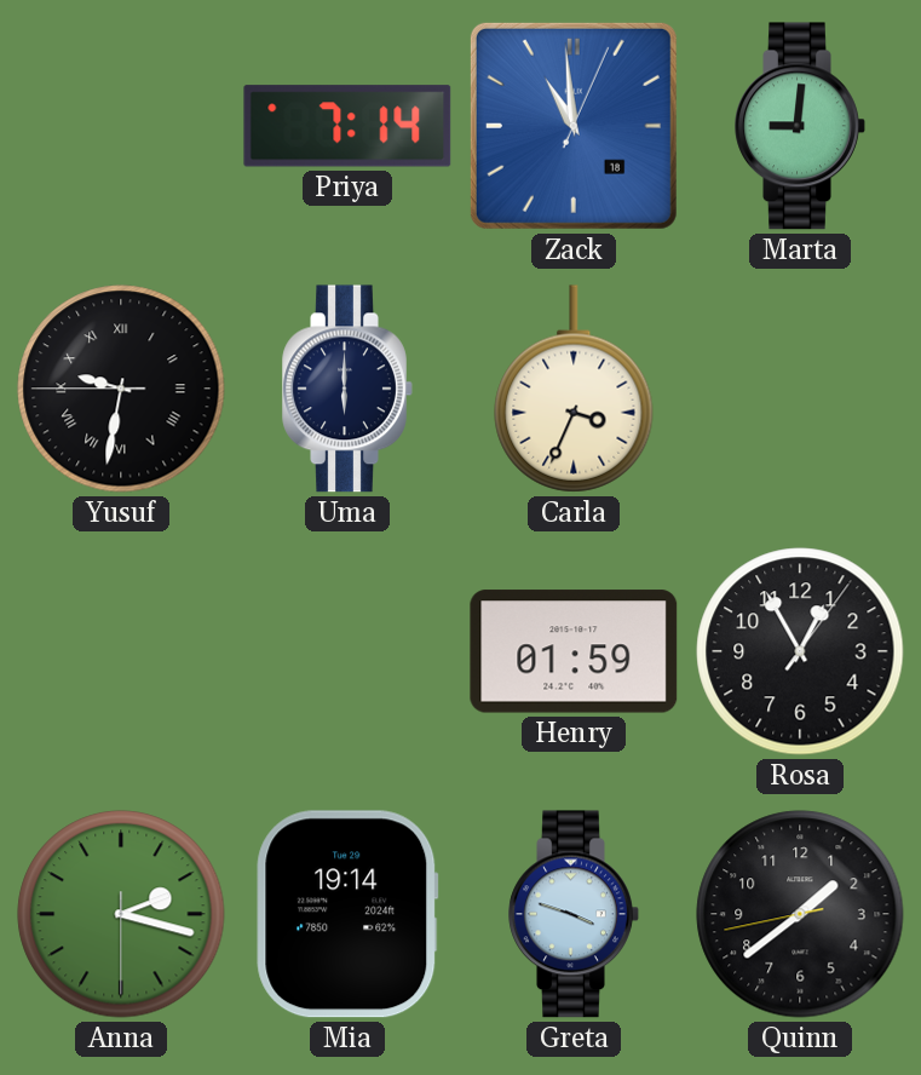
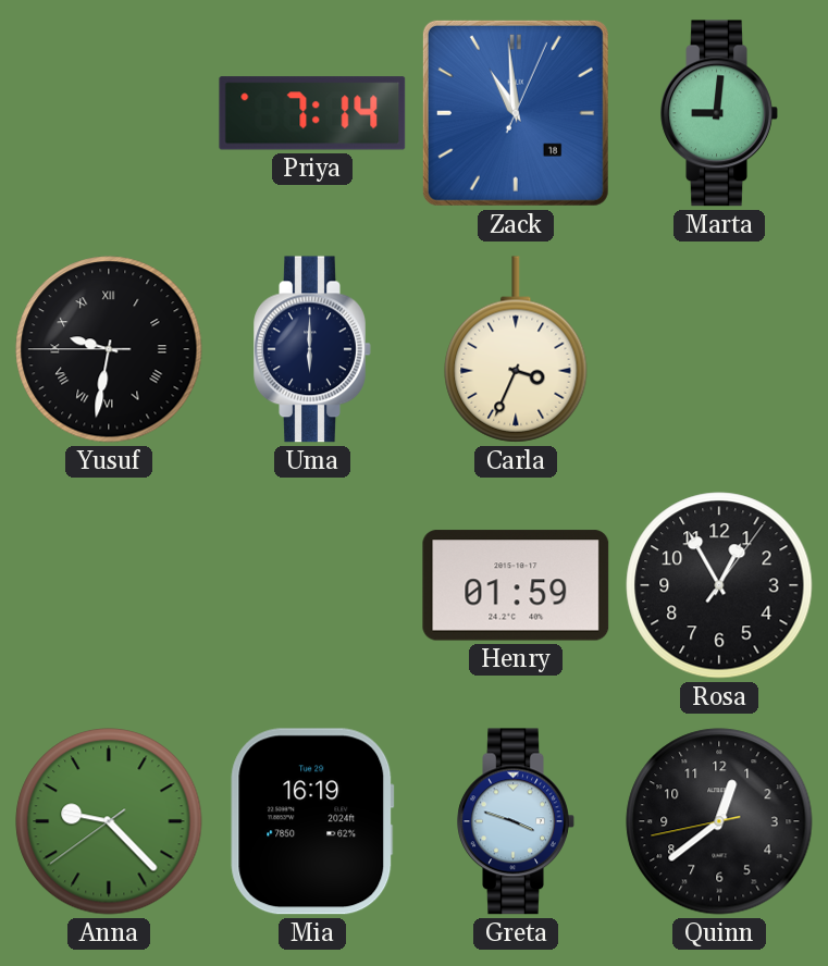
Anna: 2:17 -> 9:22
Mia: 19:14 -> 16:19
Quinn: 1:38 -> 12:38
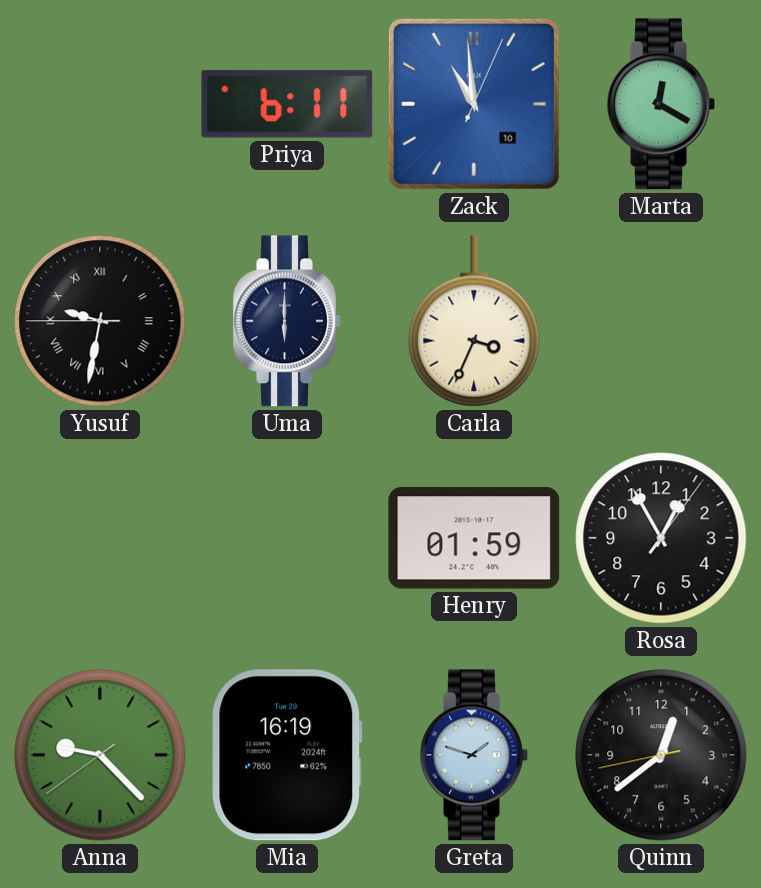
Priya: 7:14 -> 6:11
Zack date: 18 -> 10
Marta: 9:01 -> 12:20
Greta: 3:48 -> 1:48
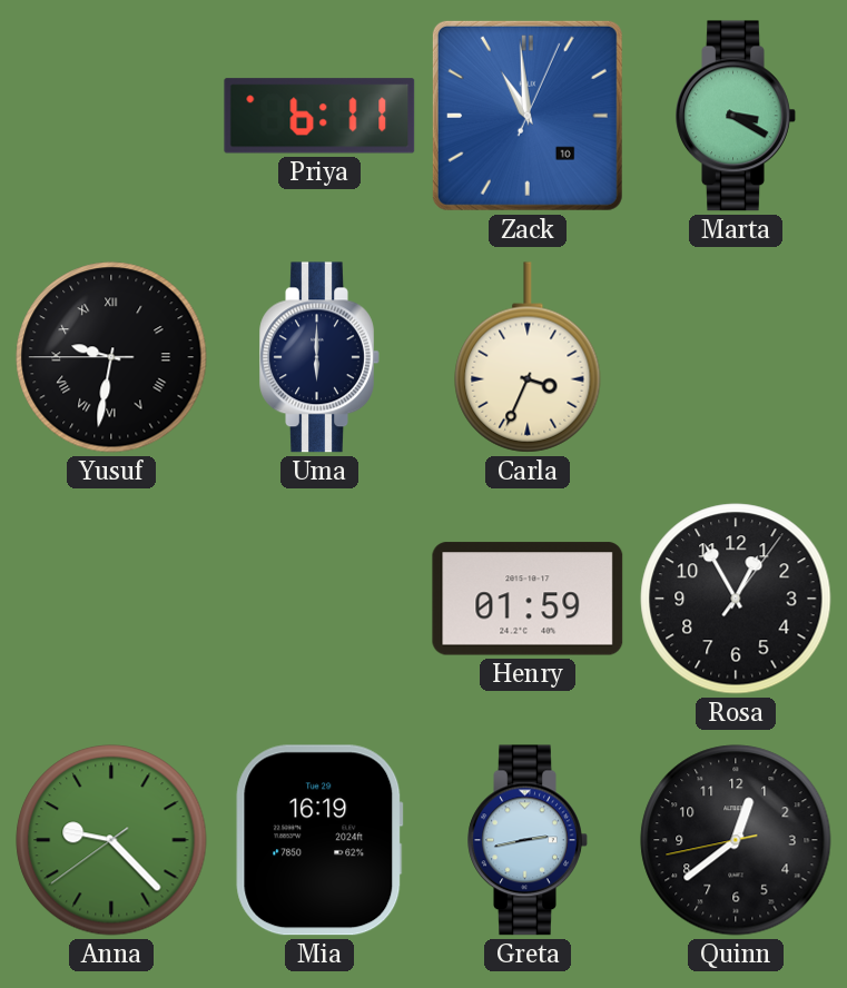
Marta: 12:20 -> 3:20
Greta: 1:48 -> 2:43
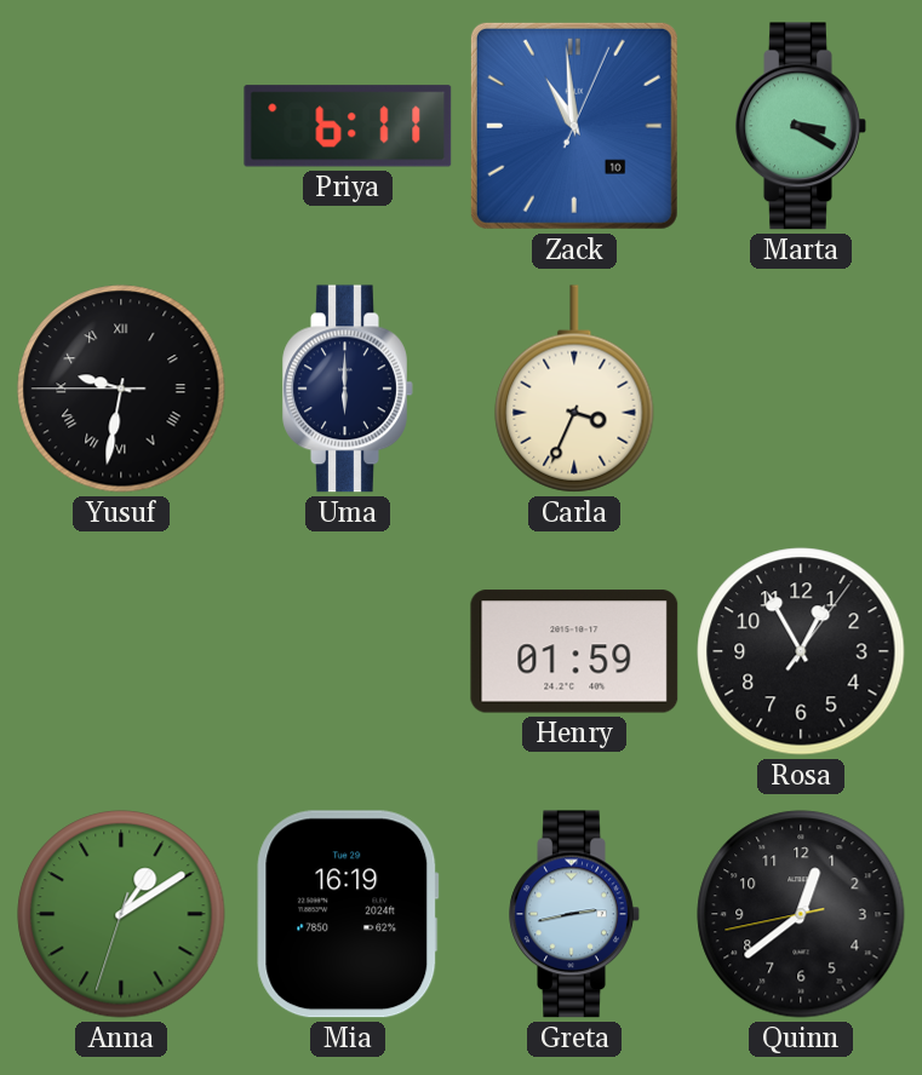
Anna: 9:22 -> 1:09
